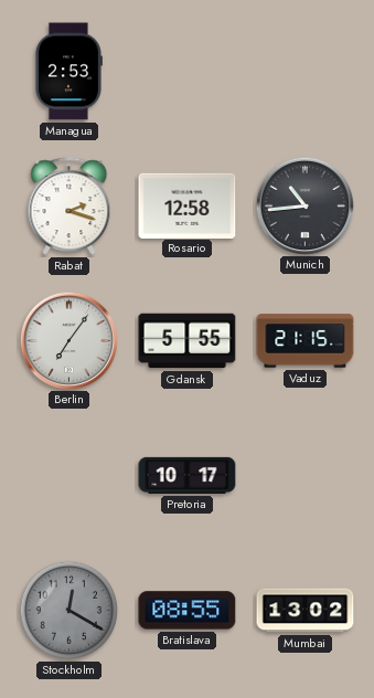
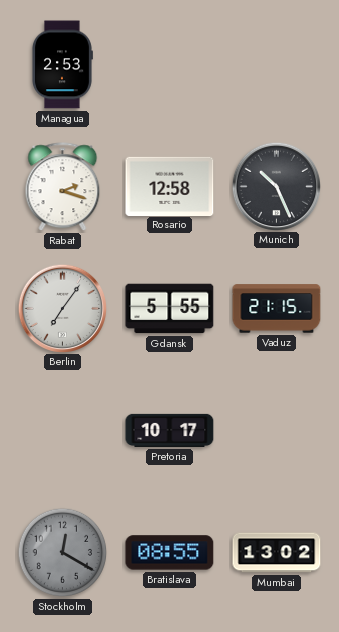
Munich: 10:44 -> 10:26
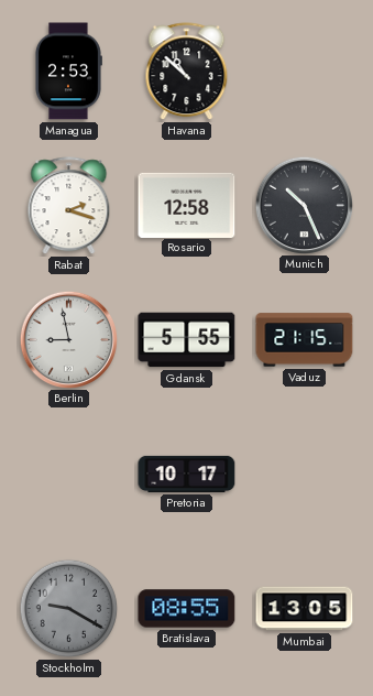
Havana: none -> 10:52
Berlin: 7:06 -> 8:58
Stockholm: 12:20 -> 9:20
Mumbai: 13:02 -> 13:05
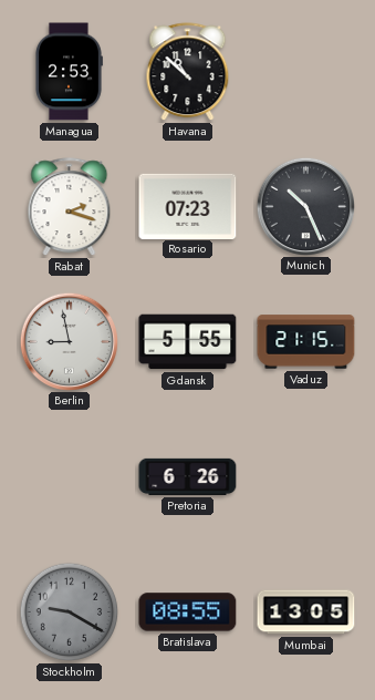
Rosario: 12:58 -> 07:23
Pretoria: 10:17 -> 6:26
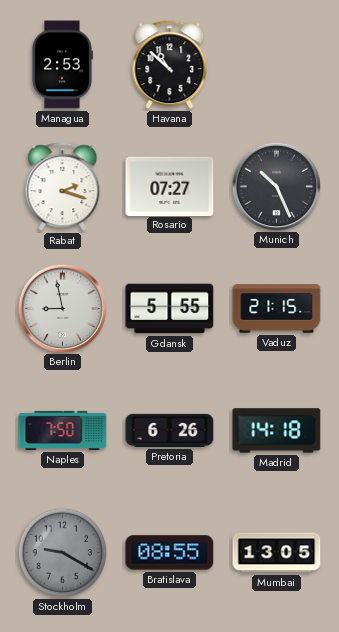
Rosario: 07:23 -> 07:27
Naples: none -> 7:50
Madrid: none -> 14:18
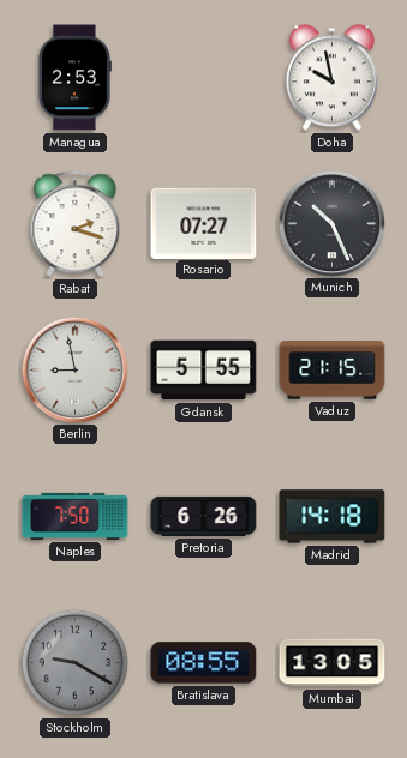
Havana: 10:52 -> none
Doha: none -> 9:58
